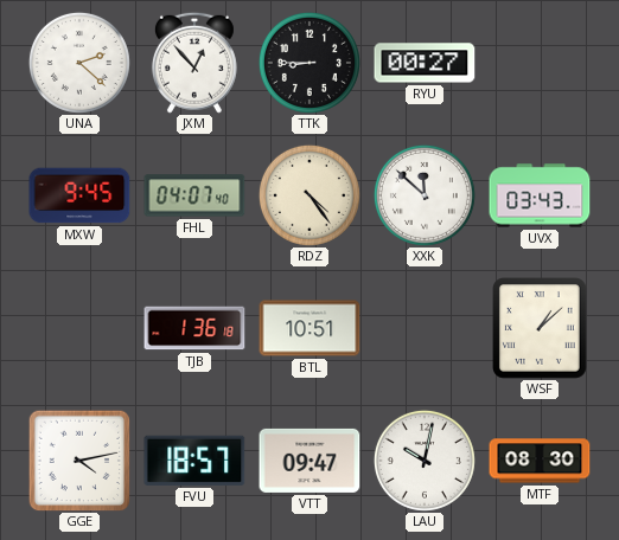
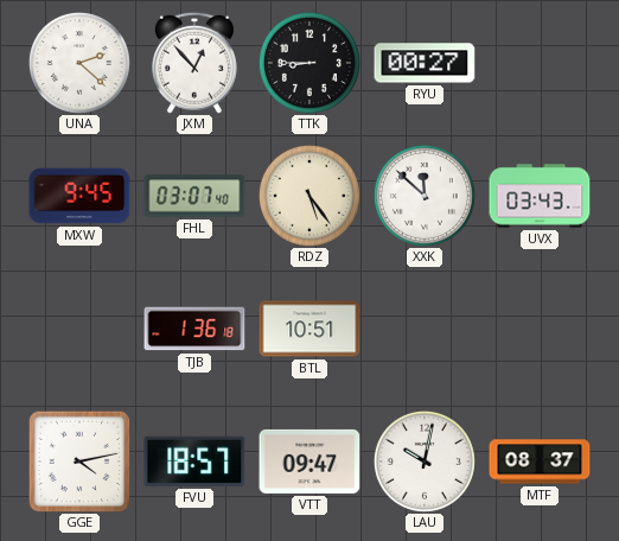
FHL: 04:07 -> 03:07
RDZ: 4:24 -> 5:24
WSF: 1:08 -> none
MTF: 08:30 -> 08:37
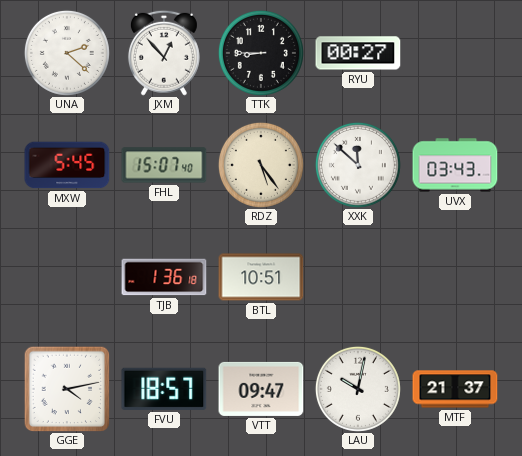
MXW: 9:45 -> 5:45
FHL: 03:07 -> 15:07
MTF: 08:37 -> 21:37
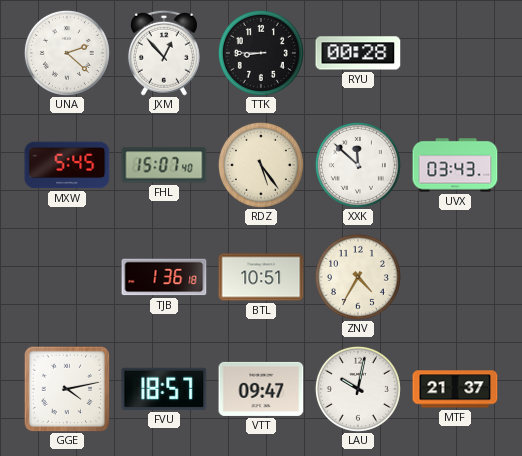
RYU: 00:27 -> 00:28
ZNV: none -> 4:35
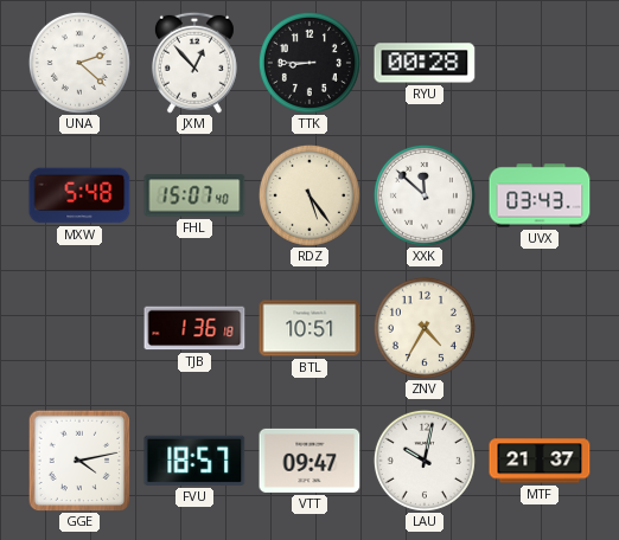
MXW: 5:45 -> 5:48
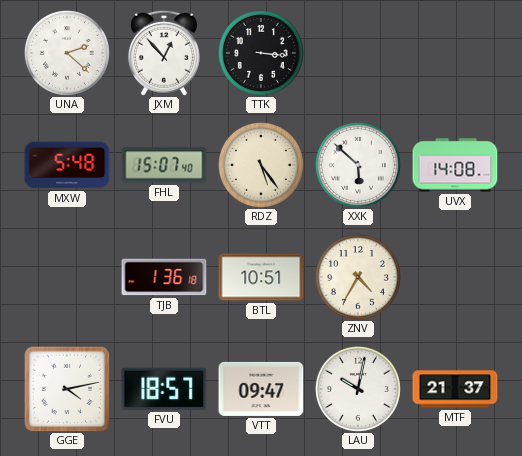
TTK: 8:45 -> 3:16
RYU: 00:28 -> none
XXK: 11:52 -> 5:52
UVX: 03:43 -> 14:08
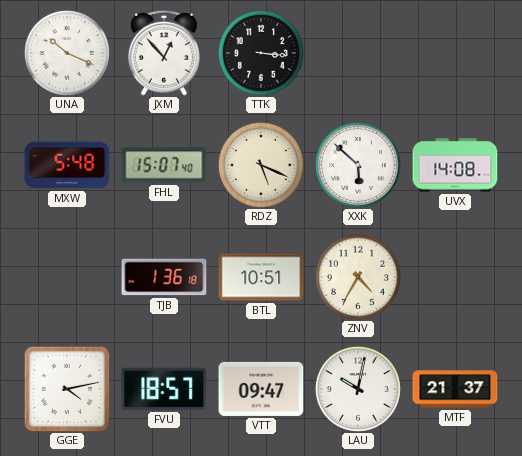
UNA: 2:22 -> 10:19
RDZ: 5:24 -> 5:19
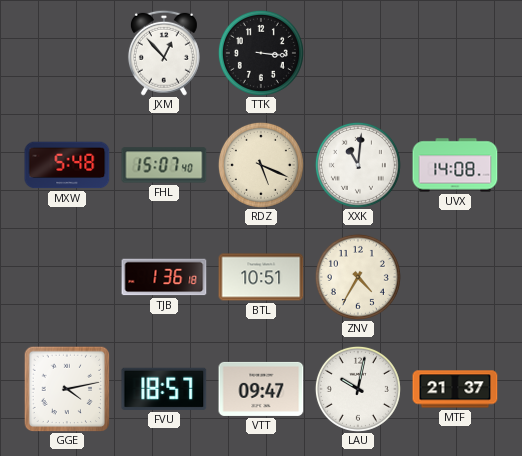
UNA: 10:19 -> none
XXK: 5:52 -> 11:01
